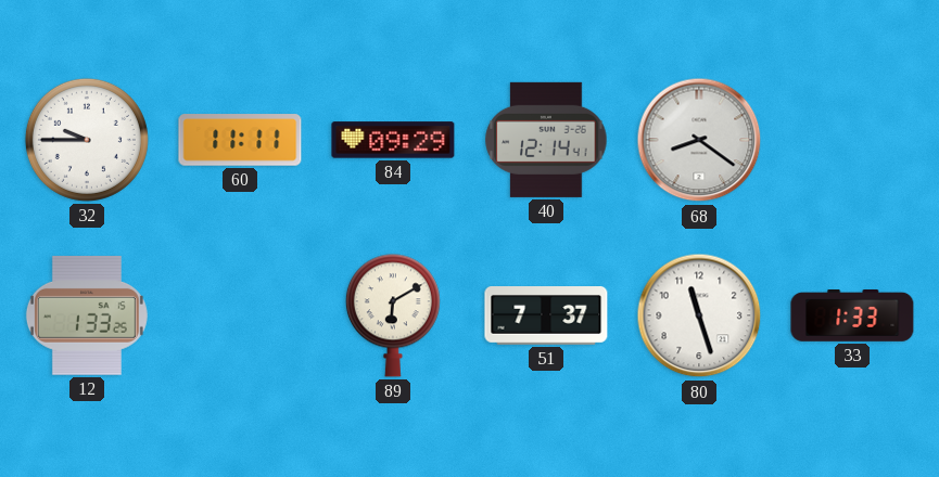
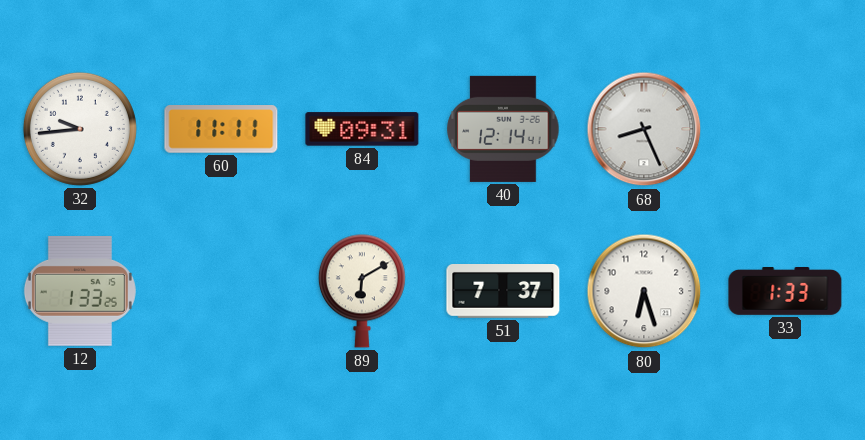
32: 9:45 -> 9:44
84: 09:29 -> 09:31
68: 8:21 -> 8:26
80: 11:27 -> 6:27
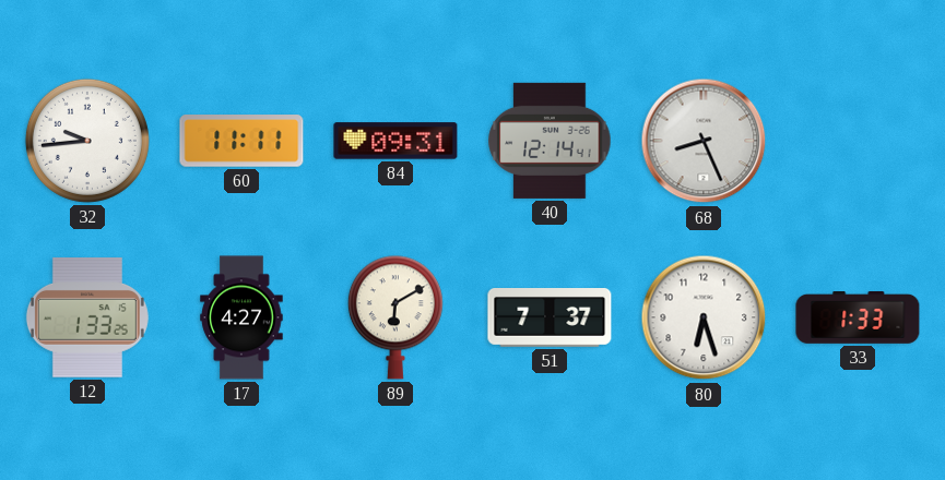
17: none -> 4:27
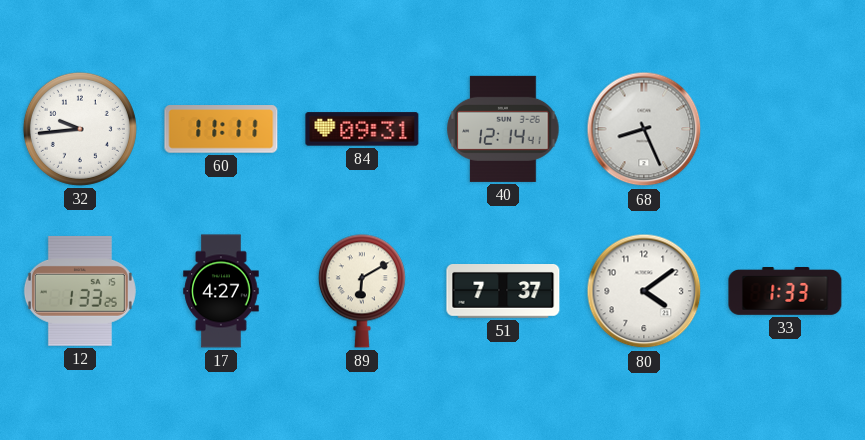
80: 6:27 -> 4:09
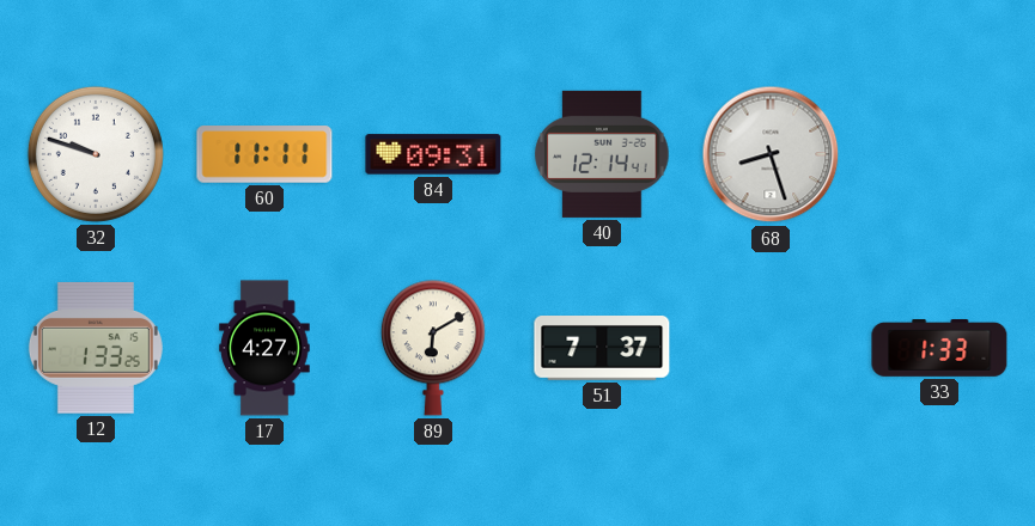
32: 9:44 -> 9:48
68: 8:26 -> 8:27
80: 4:09 -> none
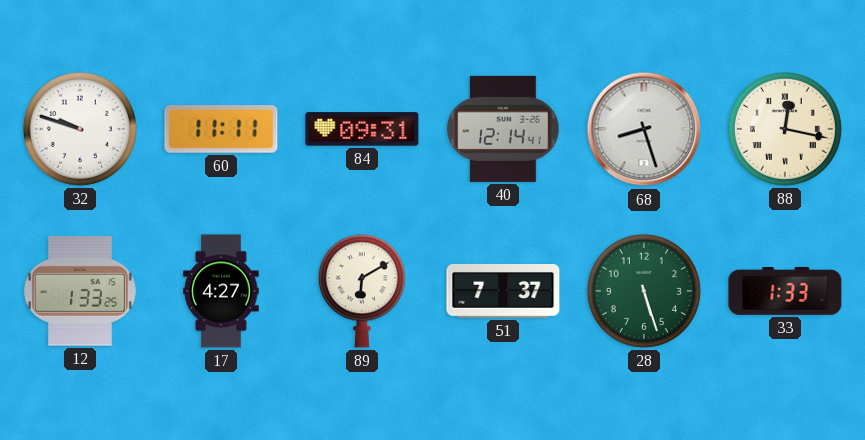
88: none -> 12:17
28: none -> 5:27
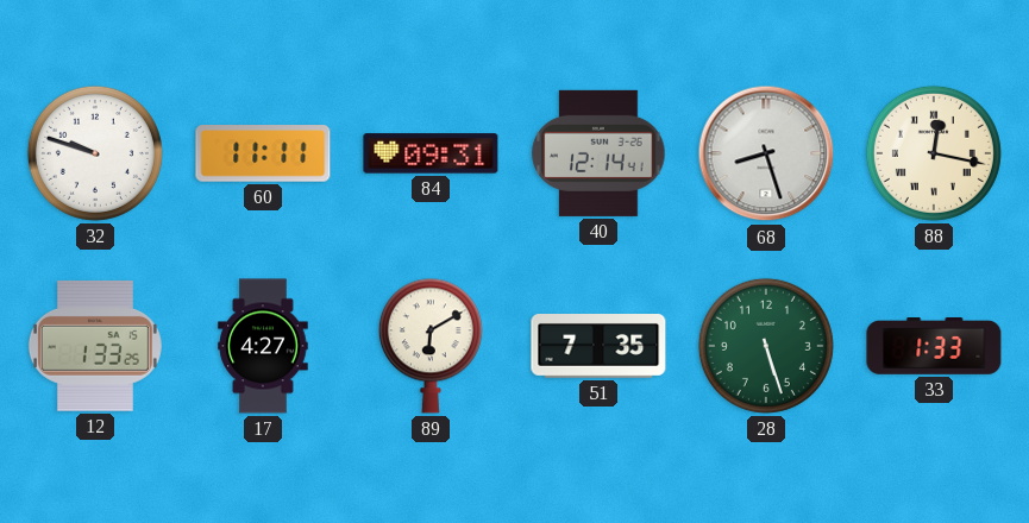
51: 7:37 -> 7:35
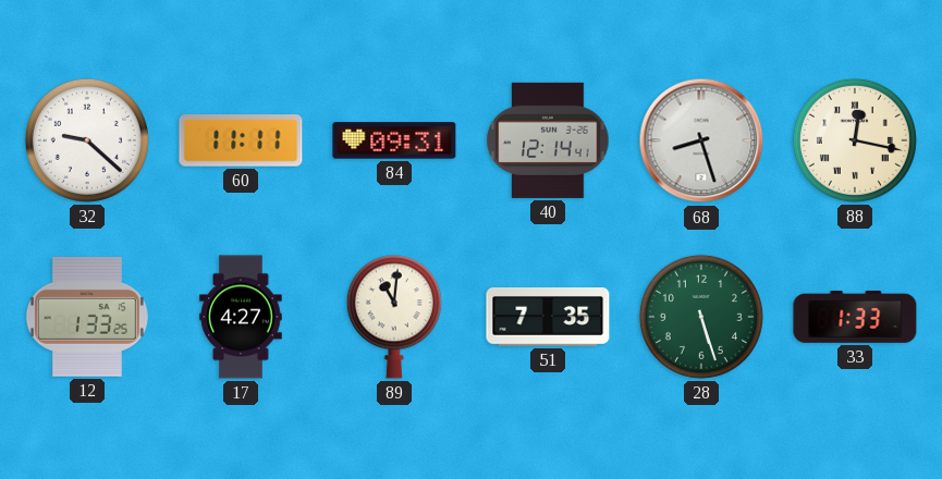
32: 9:48 -> 9:22
89: 6:10 -> 11:01
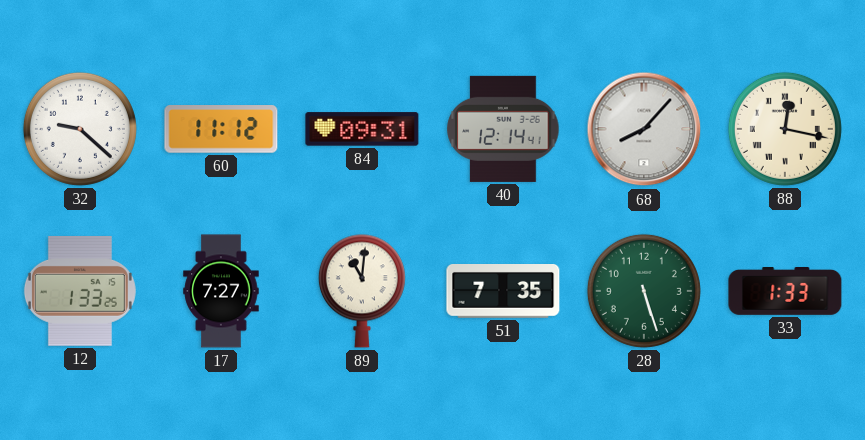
60: 11:11 -> 11:12
68: 8:27 -> 8:07
17: 4:27 -> 7:27
